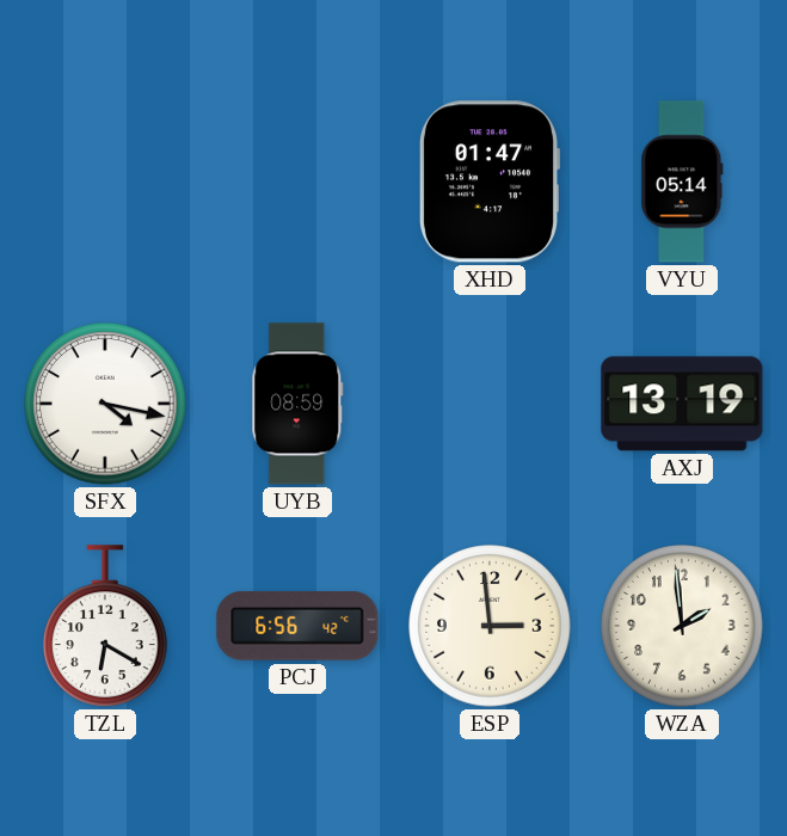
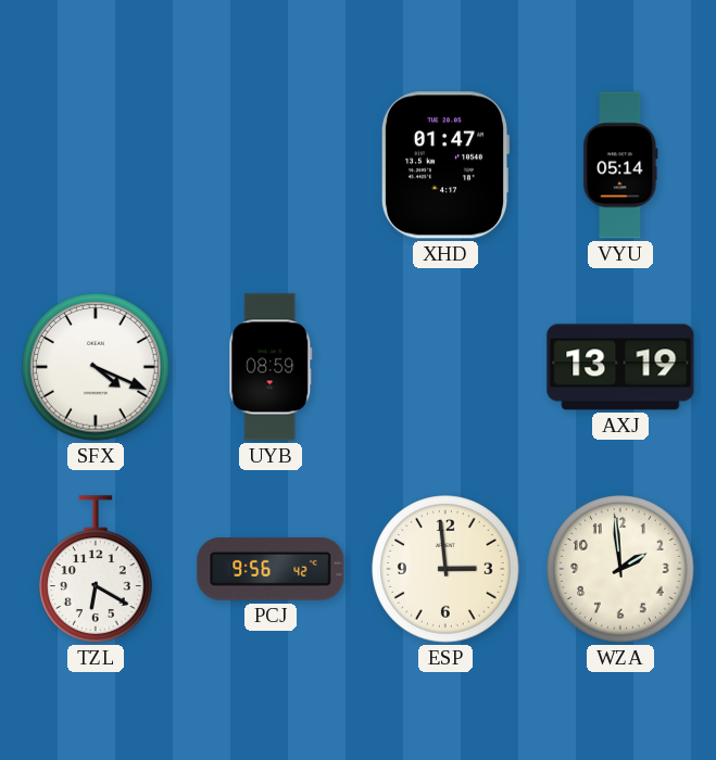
SFX: 4:17 -> 4:19
PCJ: 6:56 -> 9:56
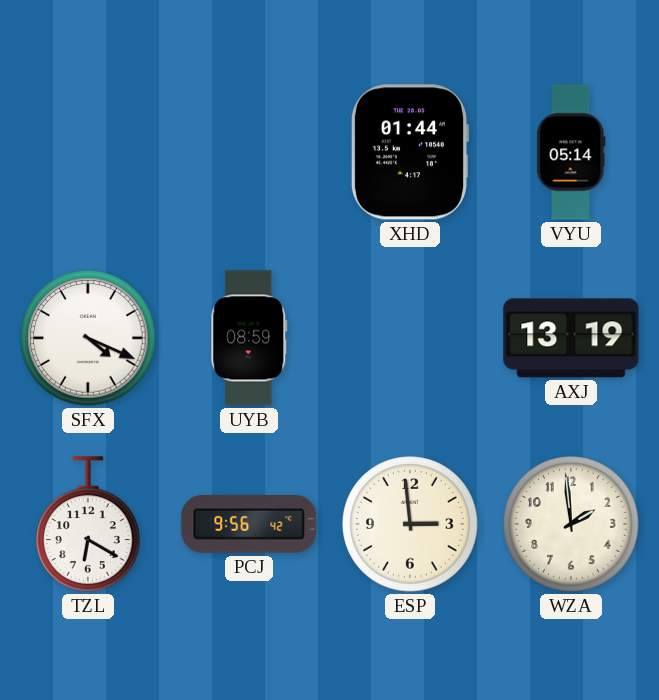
XHD: 01:47 -> 01:44
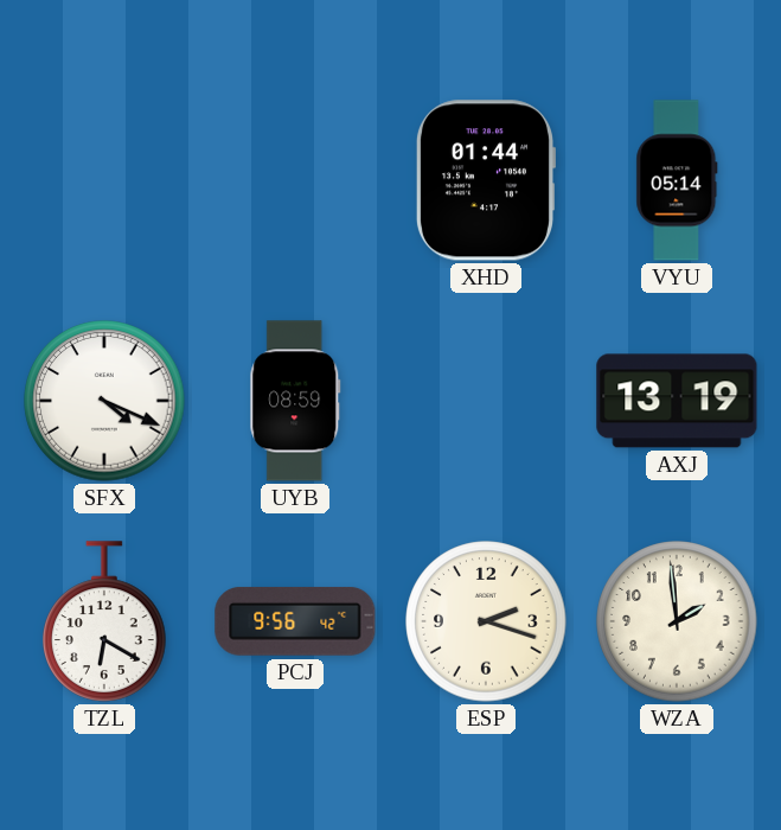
ESP: 2:59 -> 2:18
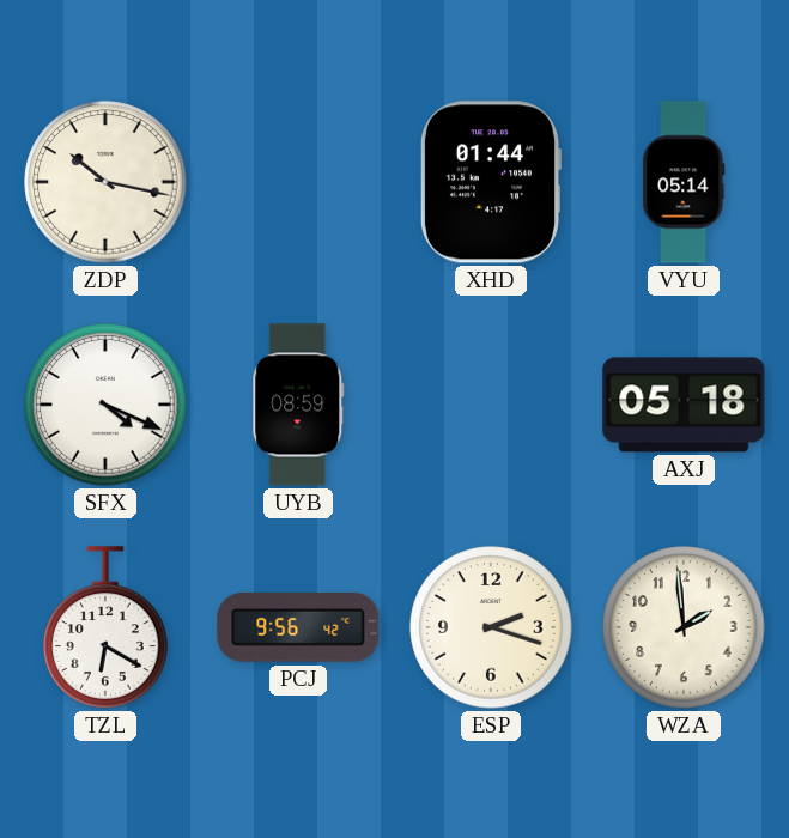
ZDP: none -> 10:17
AXJ: 13:19 -> 05:18
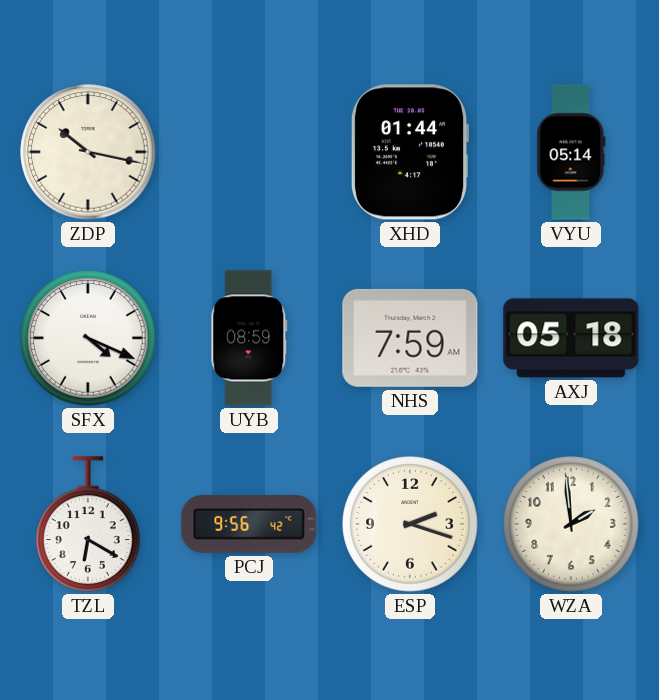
NHS: none -> 7:59
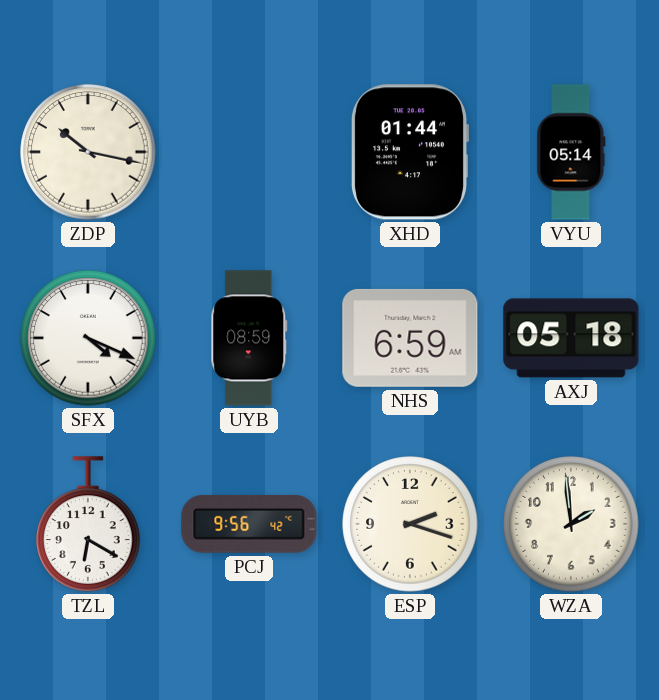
NHS: 7:59 -> 6:59
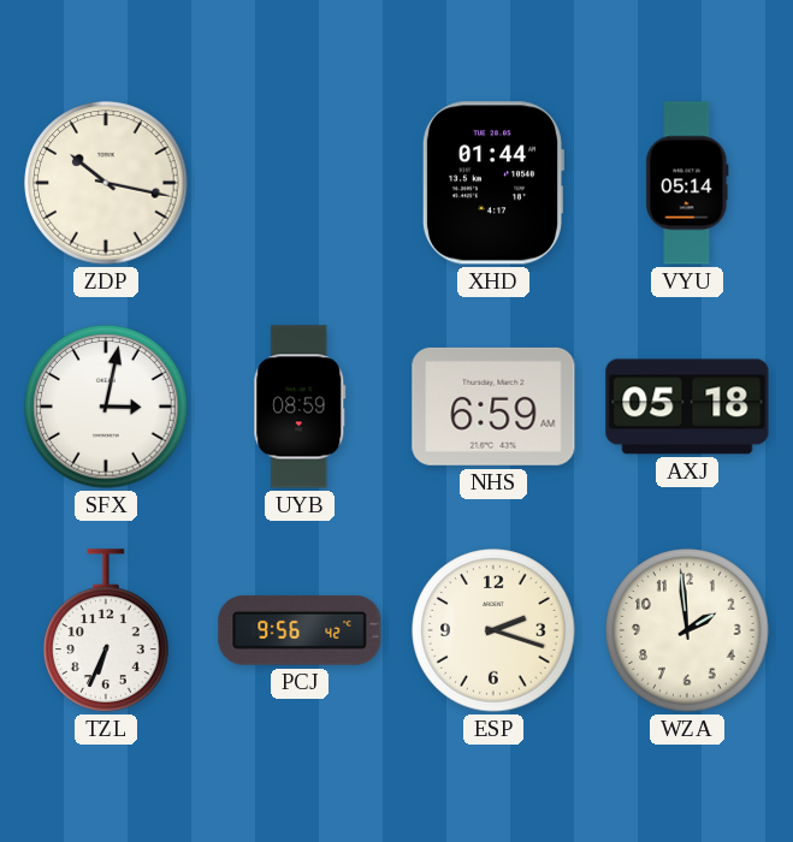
SFX: 4:19 -> 3:02
TZL: 6:20 -> 6:34
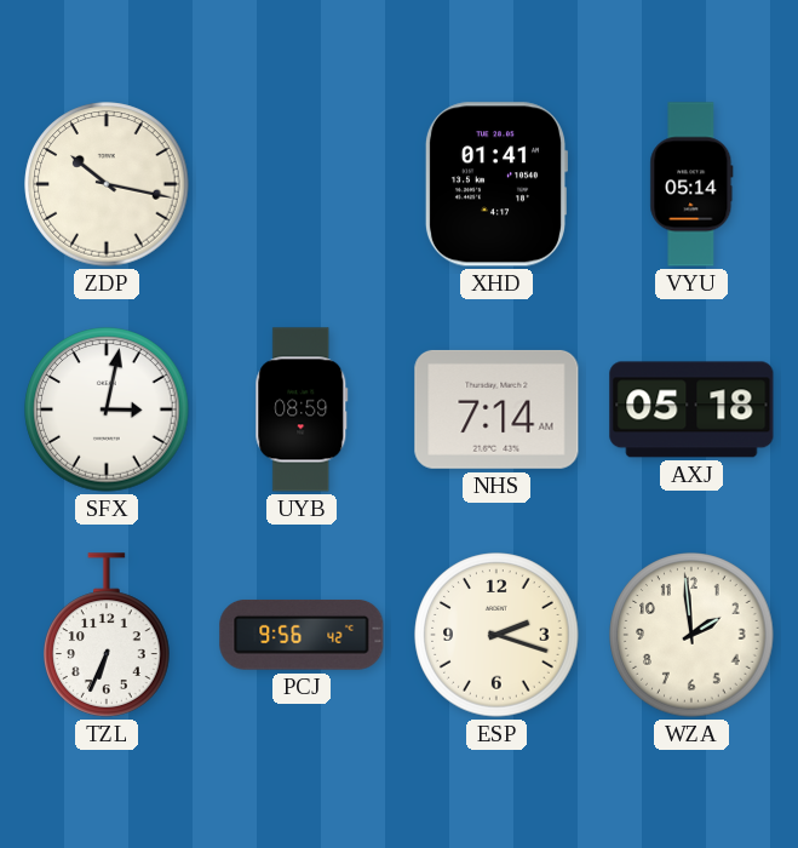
XHD: 01:44 -> 01:41
NHS: 6:59 -> 7:14
